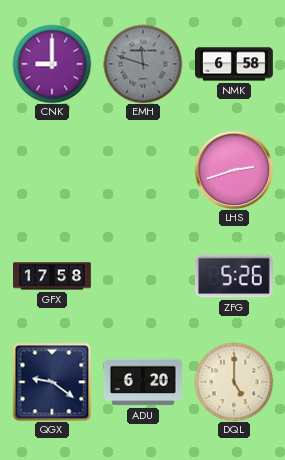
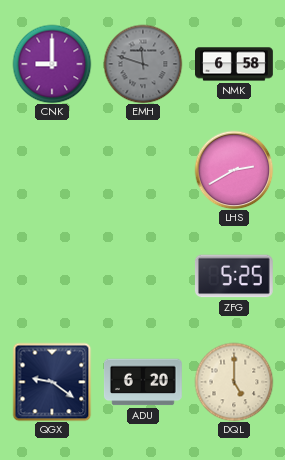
LHS: 2:42 -> 2:40
GFX: 17:58 -> none
ZFG: 5:26 -> 5:25
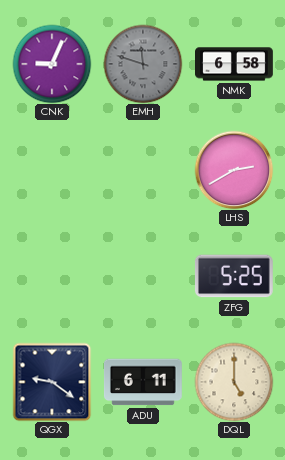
CNK: 9:00 -> 9:04
ADU: 6:20 -> 6:11
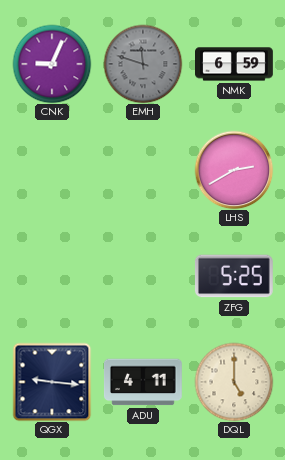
NMK: 6:58 -> 6:59
QGX: 9:21 -> 9:16
ADU: 6:11 -> 4:11
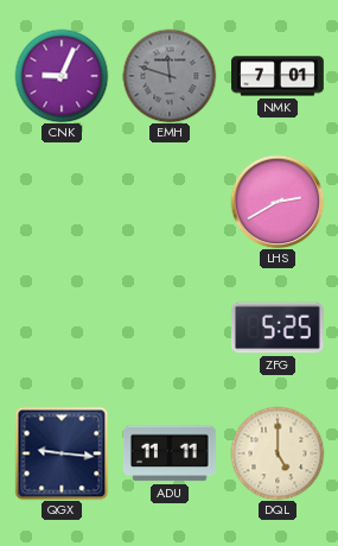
NMK: 6:59 -> 7:01
ADU: 4:11 -> 11:11
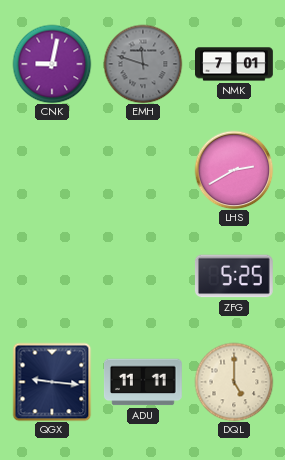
CNK: 9:04 -> 9:02
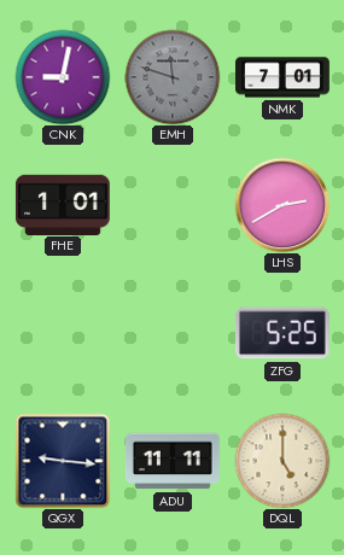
FHE: none -> 1:01
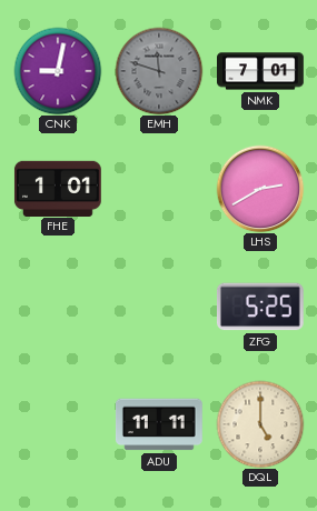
QGX: 9:16 -> none
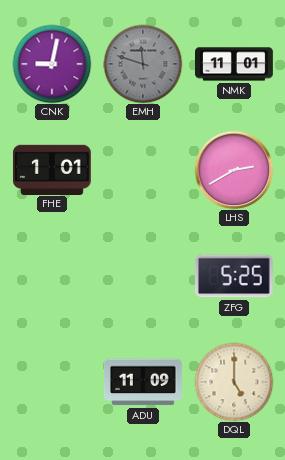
NMK: 7:01 -> 11:01
ADU: 11:11 -> 11:09
